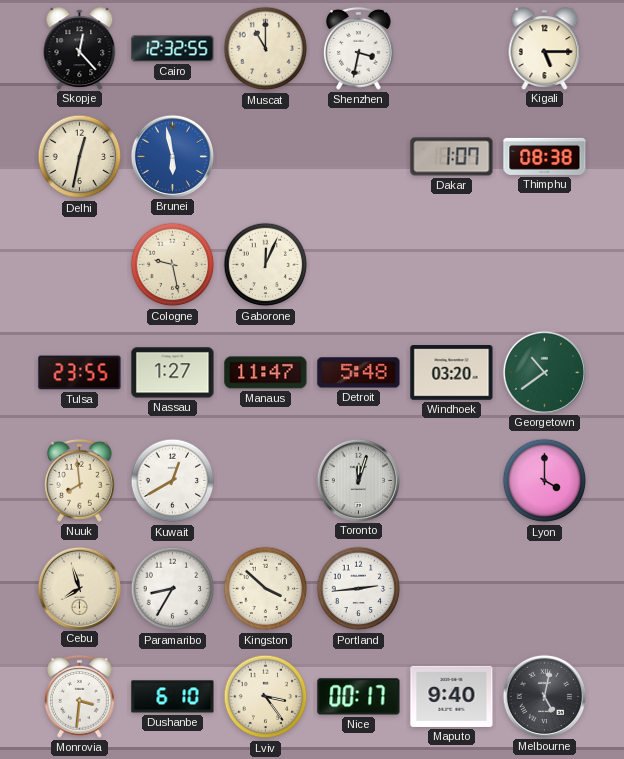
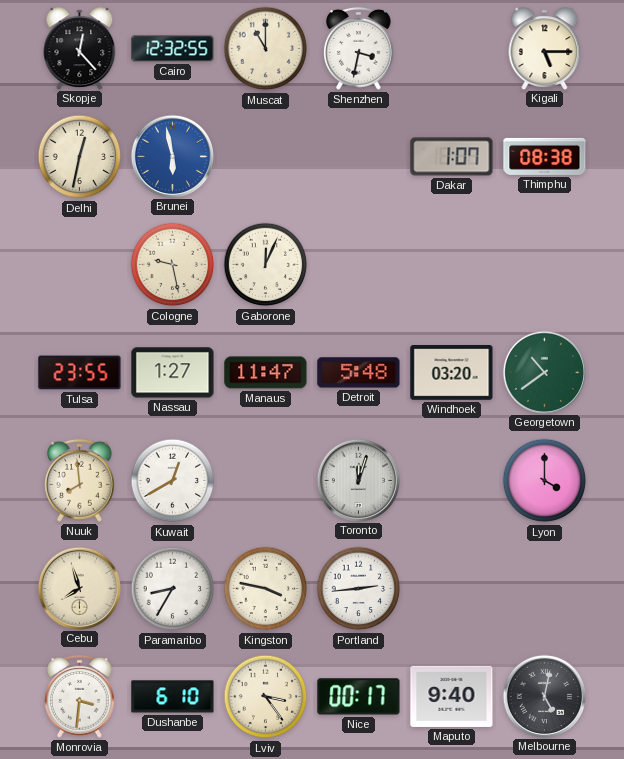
Kingston: 3:52 -> 3:47
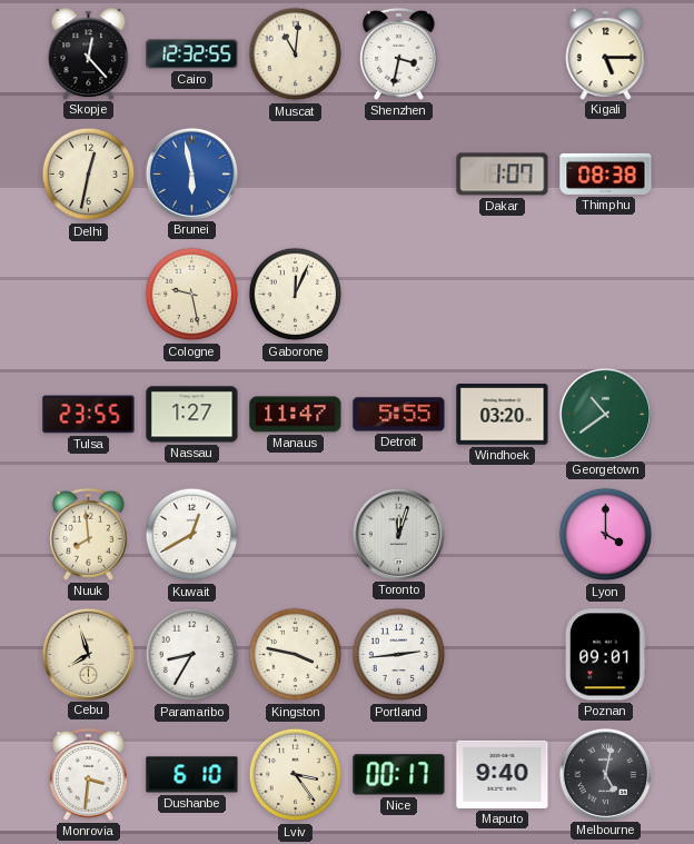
Muscat: 11:00 -> 11:01
Detroit: 5:48 -> 5:55
Poznan: none -> 09:01
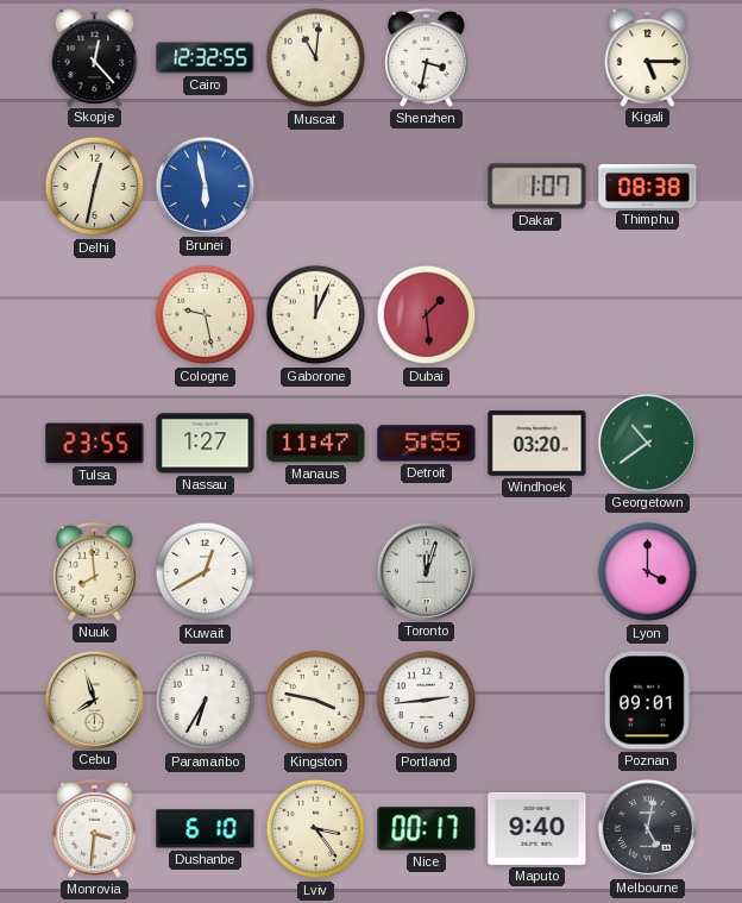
Dubai: none -> 1:29
Paramaribo: 8:35 -> 6:35
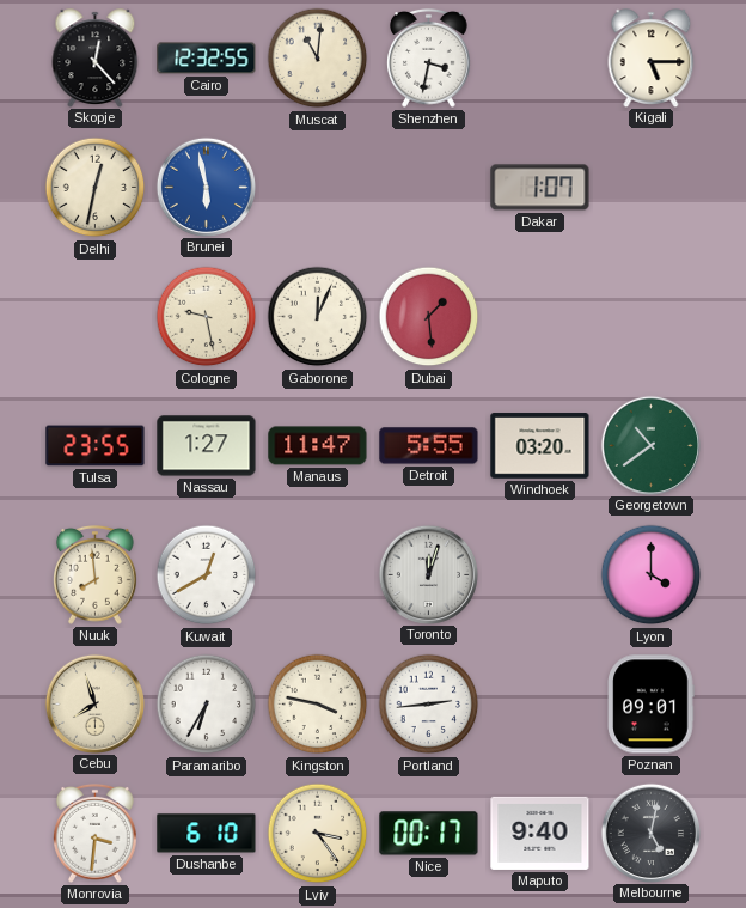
Thimphu: 08:38 -> none
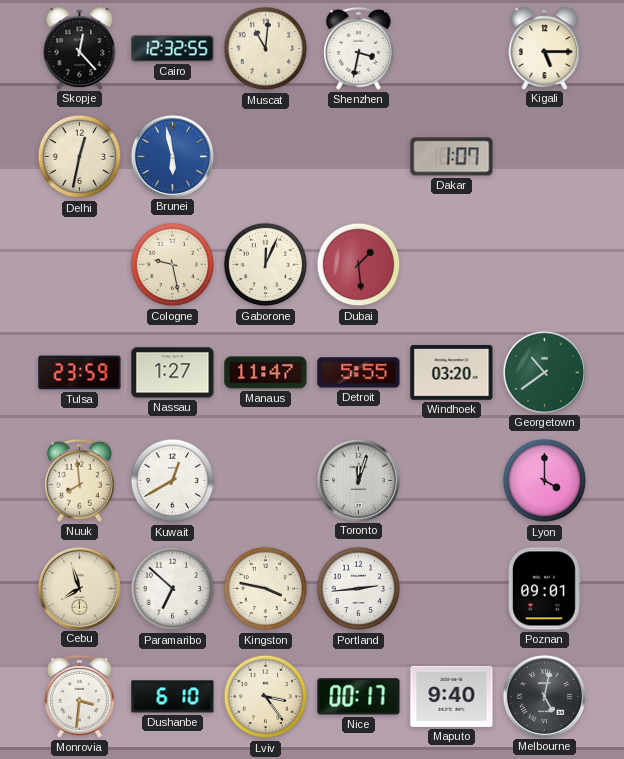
Tulsa: 23:55 -> 23:59
Paramaribo: 6:35 -> 6:52
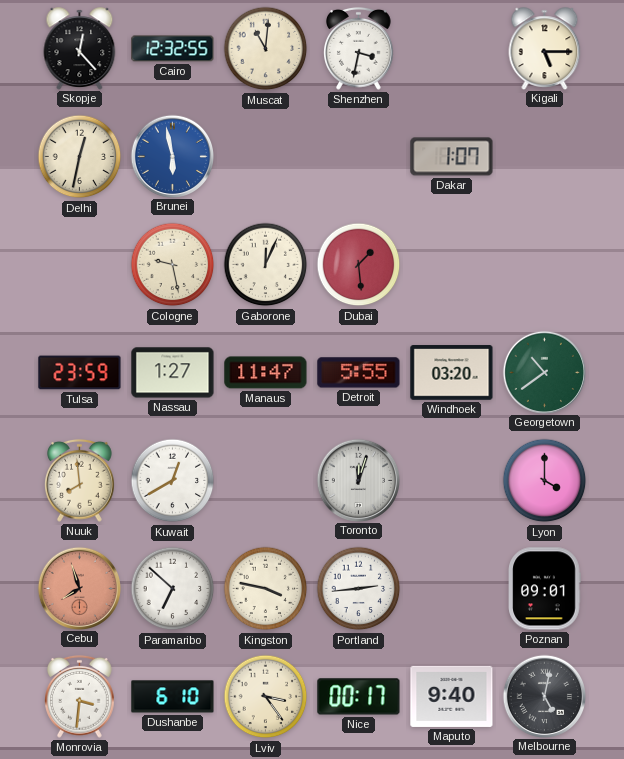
Cebu dial: cream -> salmon
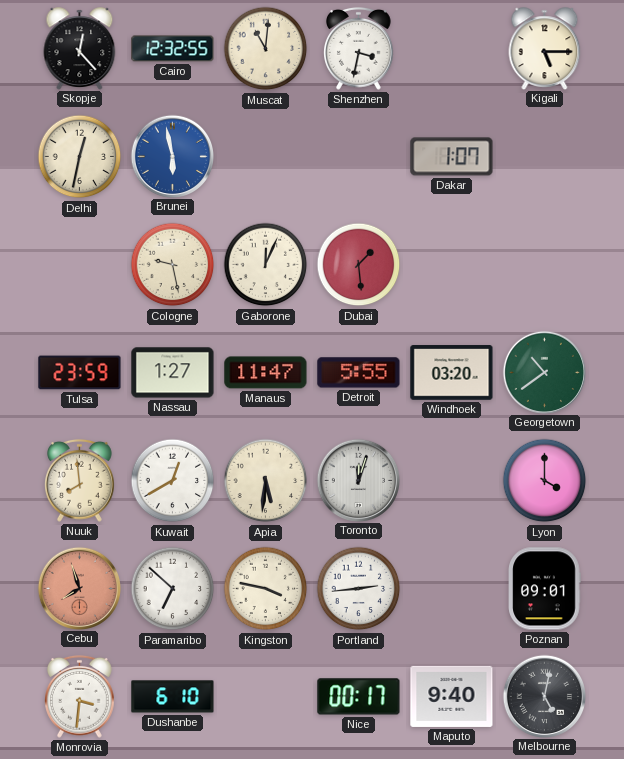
Apia: none -> 5:31
Lviv: 3:24 -> none
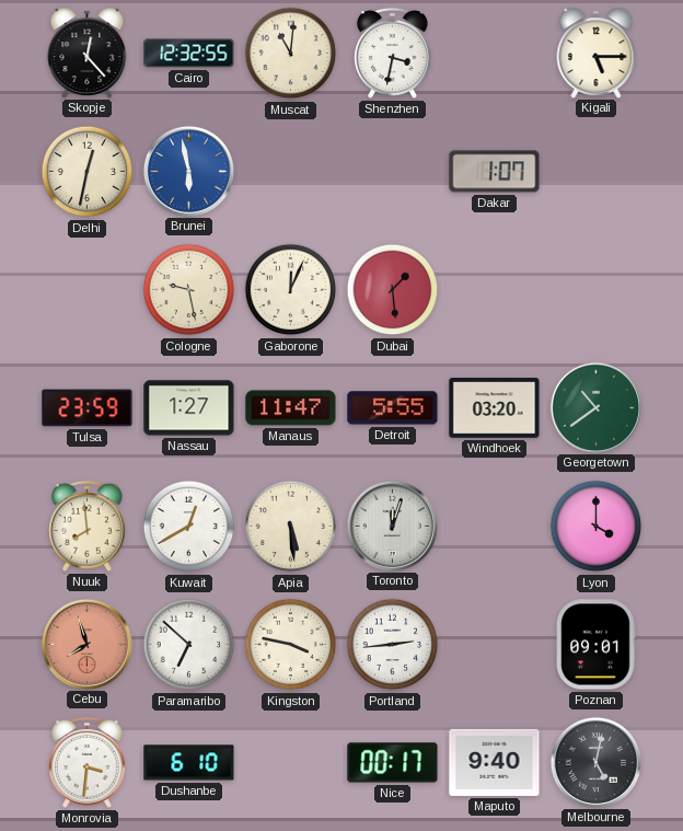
Apia: 5:31 -> 5:29
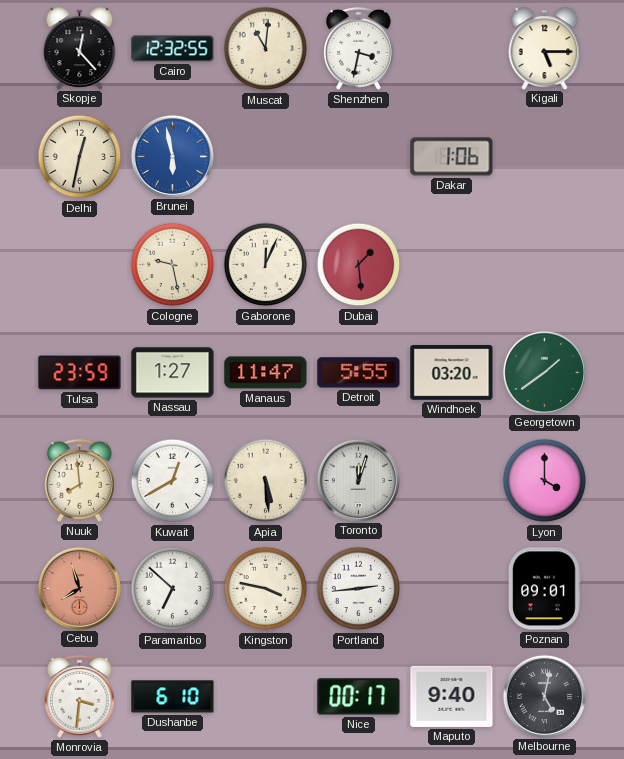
Dakar: 1:07 -> 1:06
Georgetown: 10:39 -> 1:39
